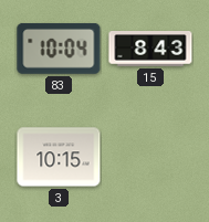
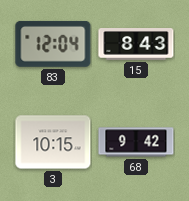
83: 10:04 -> 12:04
68: none -> 9:42
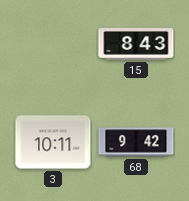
83: 12:04 -> none
3: 10:15 -> 10:11
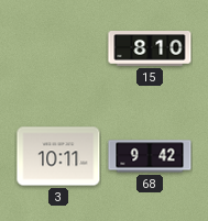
15: 8:43 -> 8:10
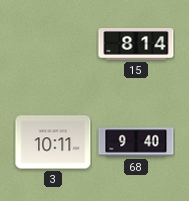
15: 8:10 -> 8:14
68: 9:42 -> 9:40
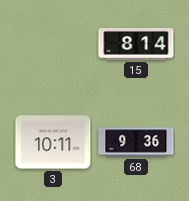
68: 9:40 -> 9:36
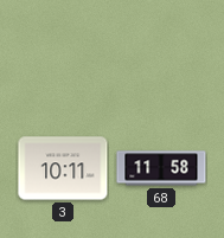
15: 8:14 -> none
68: 9:36 -> 11:58
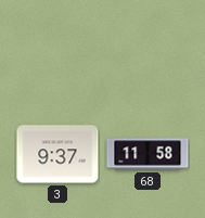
3: 10:11 -> 9:37
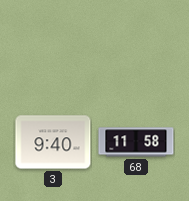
3: 9:37 -> 9:40
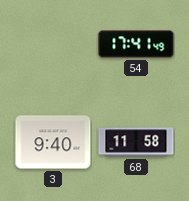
54: none -> 17:41
